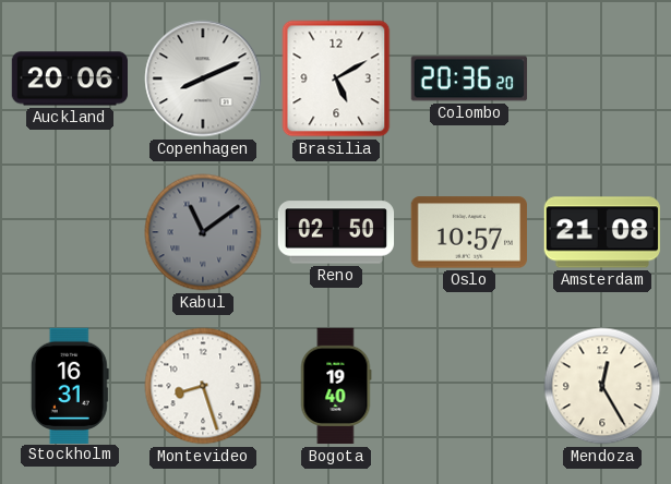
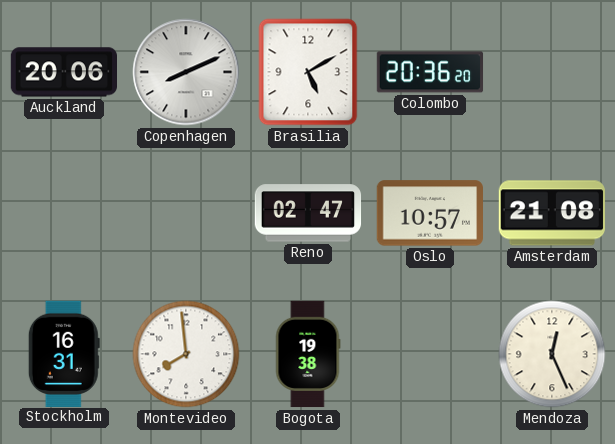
Kabul: 11:09 -> none
Reno: 02:50 -> 02:47
Montevideo: 8:27 -> 7:59
Bogota: 19:40 -> 19:38
Mendoza: 12:25 -> 12:26
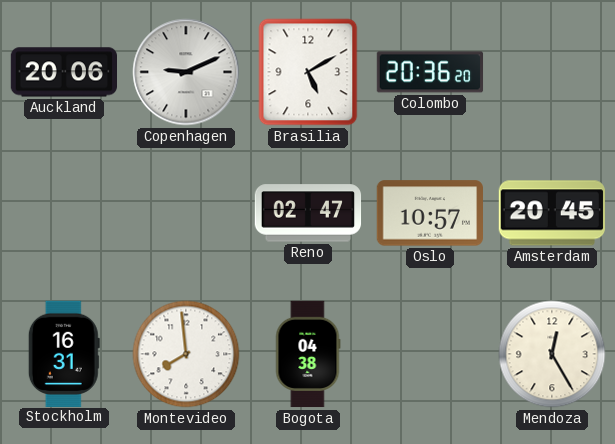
Copenhagen: 8:11 -> 9:11
Amsterdam: 21:08 -> 20:45
Bogota: 19:38 -> 04:38
Mendoza: 12:26 -> 12:25
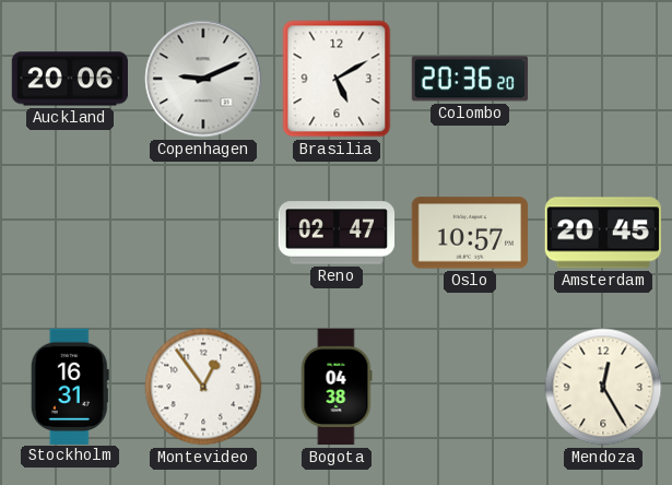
Montevideo: 7:59 -> 12:54
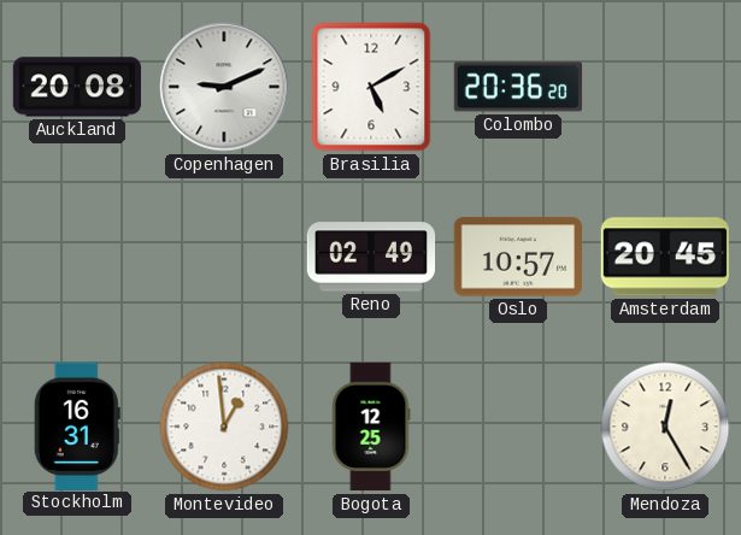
Auckland: 20:06 -> 20:08
Reno: 02:47 -> 02:49
Montevideo: 12:54 -> 12:59
Bogota: 04:38 -> 12:25
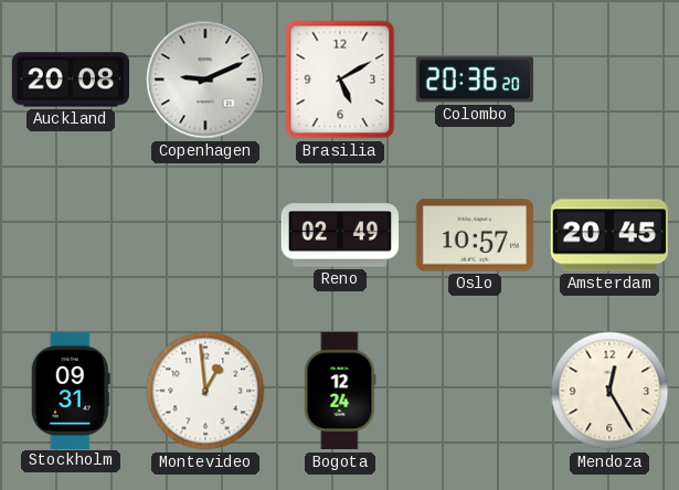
Stockholm: 16:31 -> 09:31
Bogota: 12:25 -> 12:24
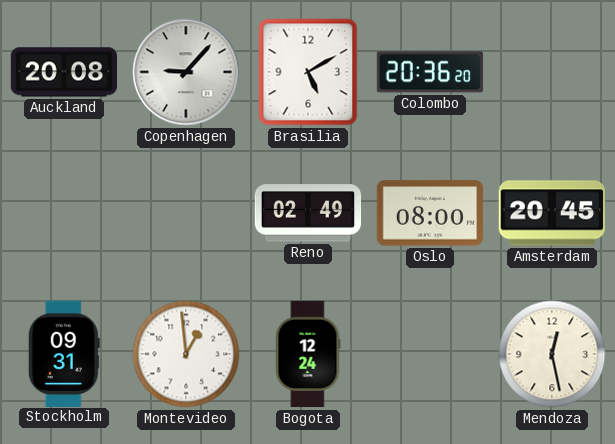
Copenhagen: 9:11 -> 9:07
Oslo: 10:57 -> 08:00
Mendoza: 12:25 -> 12:28
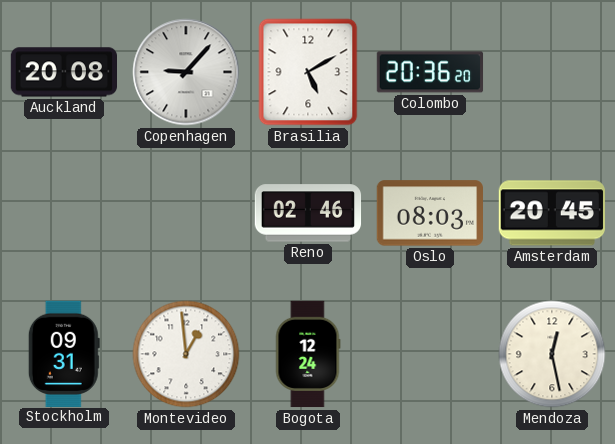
Reno: 02:49 -> 02:46
Oslo: 08:00 -> 08:03
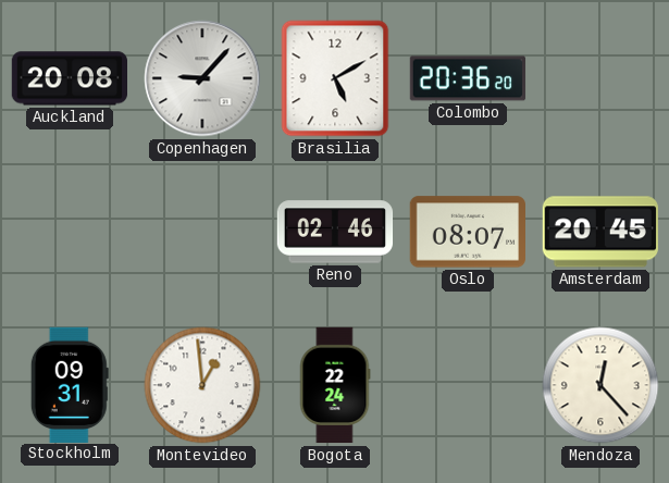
Oslo: 08:03 -> 08:07
Bogota: 12:24 -> 22:24
Mendoza: 12:28 -> 12:23
